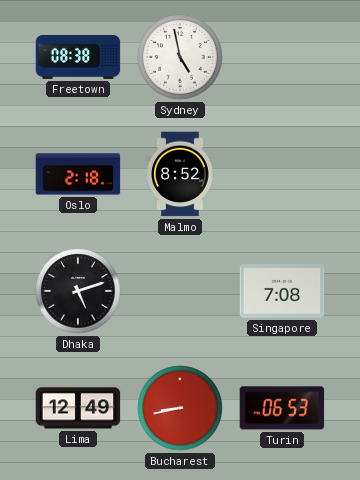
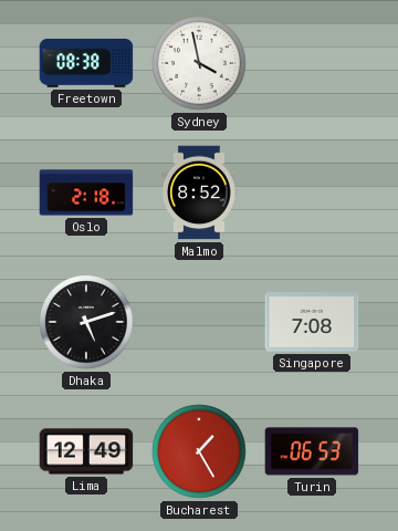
Sydney: 4:58 -> 3:58
Bucharest: 8:43 -> 1:25
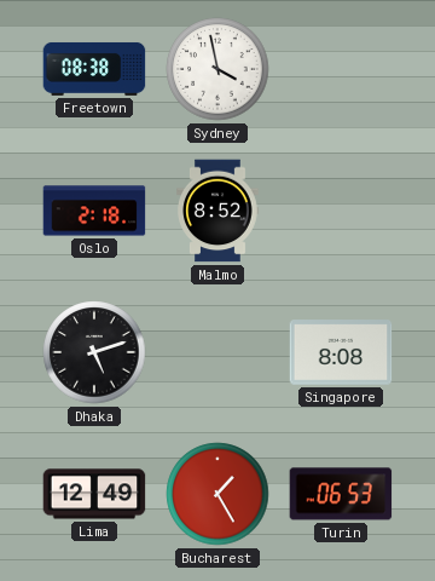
Singapore: 7:08 -> 8:08
